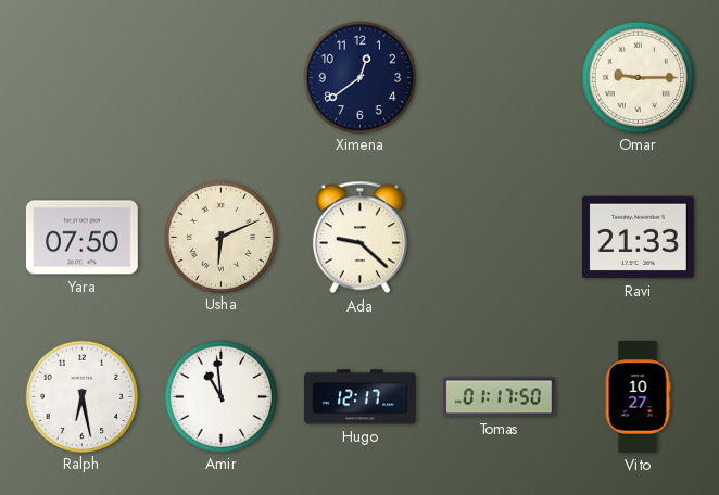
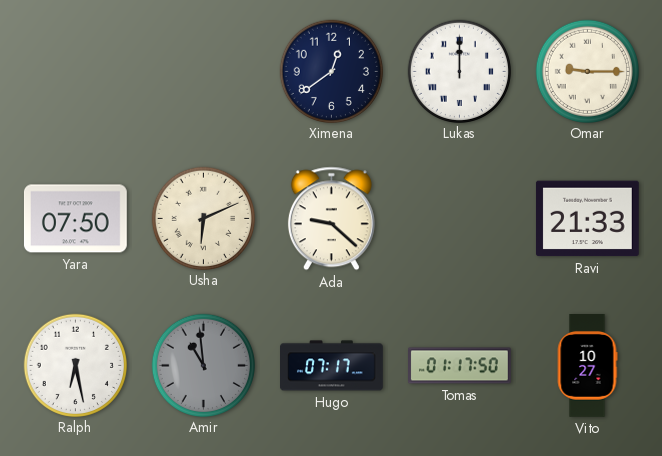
Lukas: none -> 12:00
Amir dial: white -> grey
Hugo: 12:17 -> 07:17
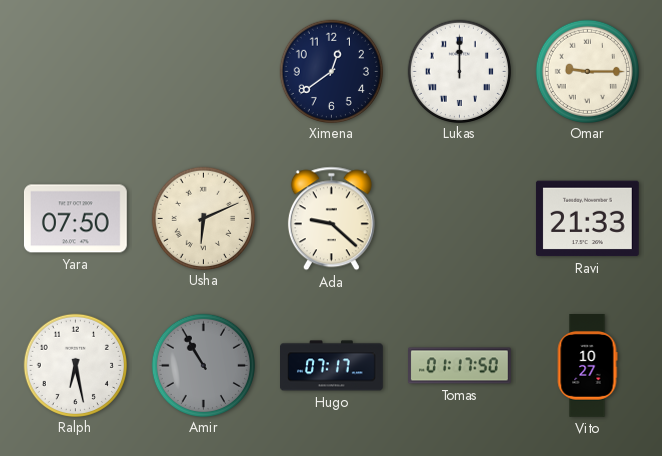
Amir: 10:59 -> 10:55
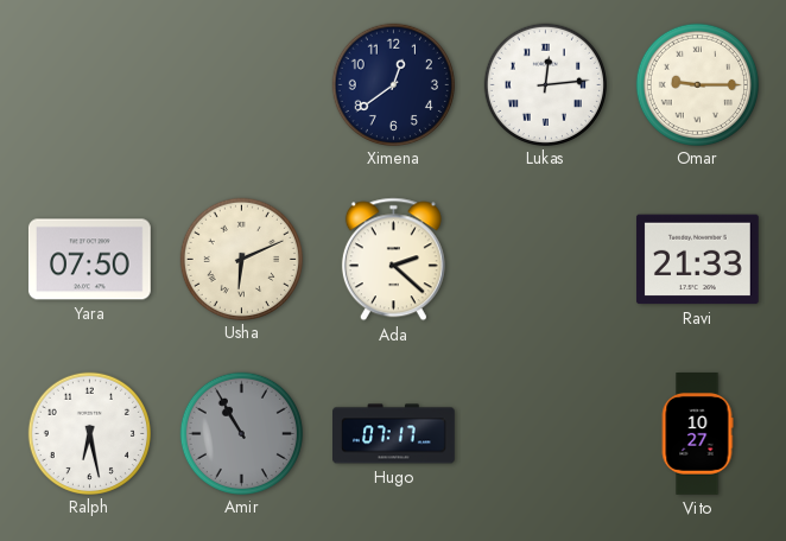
Lukas: 12:00 -> 12:14
Ada: 9:22 -> 2:22
Tomas: 01:17 -> none
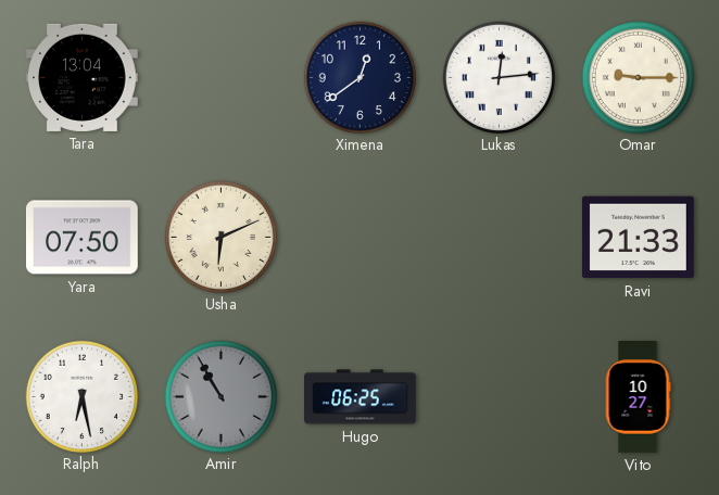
Tara: none -> 13:04
Ada: 2:22 -> none
Hugo: 07:17 -> 06:25
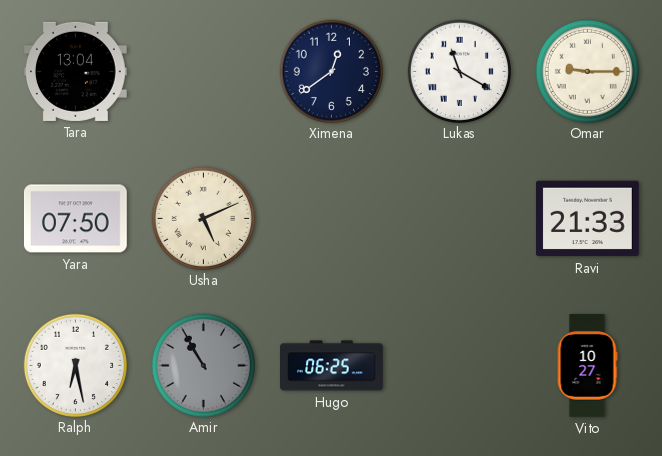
Lukas: 12:14 -> 11:20
Usha: 6:11 -> 5:11
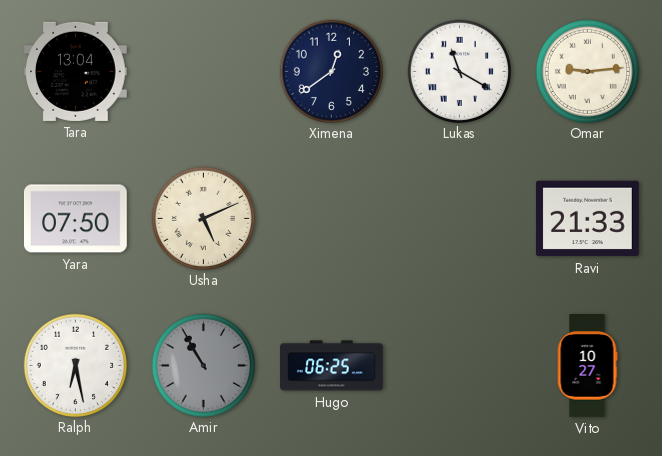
Omar: 9:15 -> 9:14
